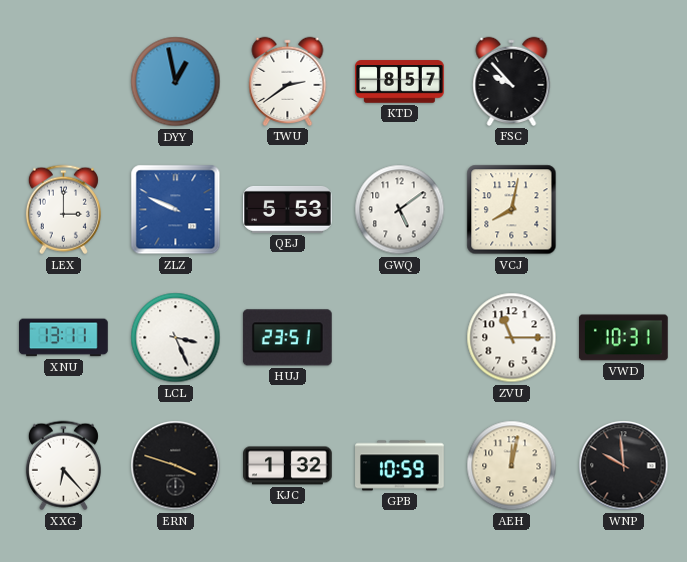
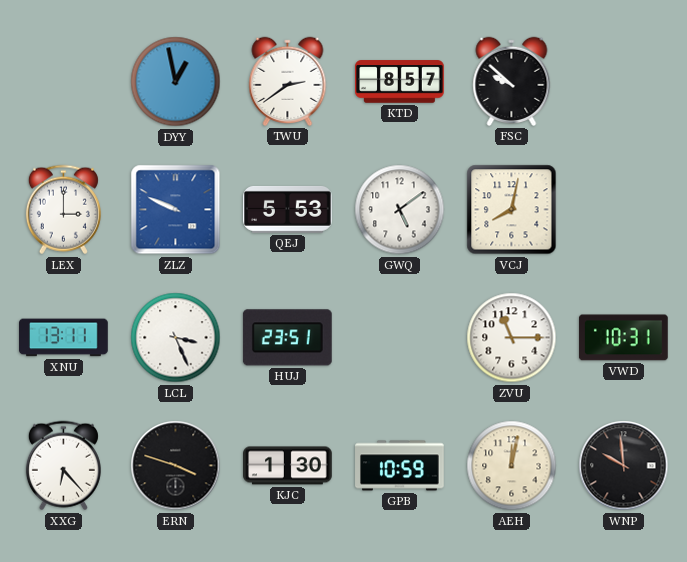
FSC: 9:53 -> 9:52
KJC: 1:32 -> 1:30
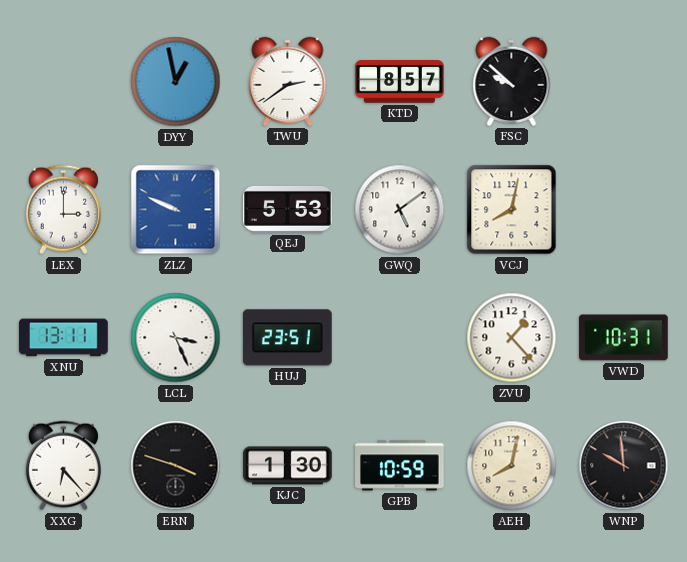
ZVU: 11:15 -> 1:23
AEH: 12:02 -> 8:02
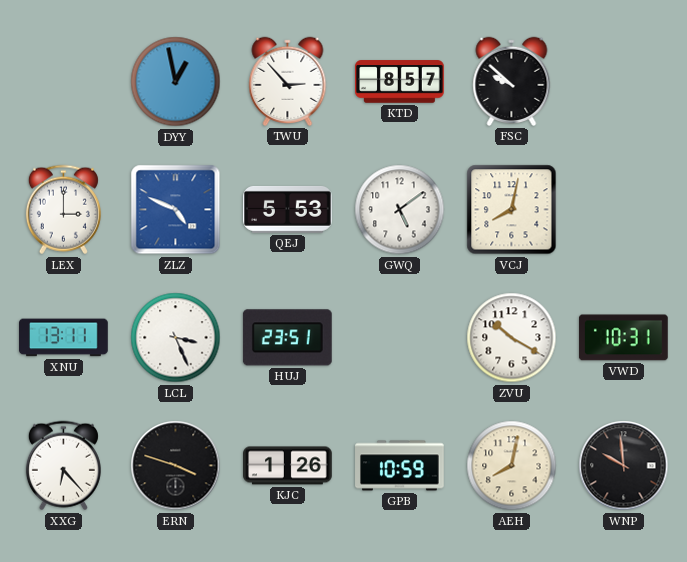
TWU: 2:39 -> 2:53
ZLZ: 9:49 -> 4:49
ZVU: 1:23 -> 10:20
KJC: 1:30 -> 1:26
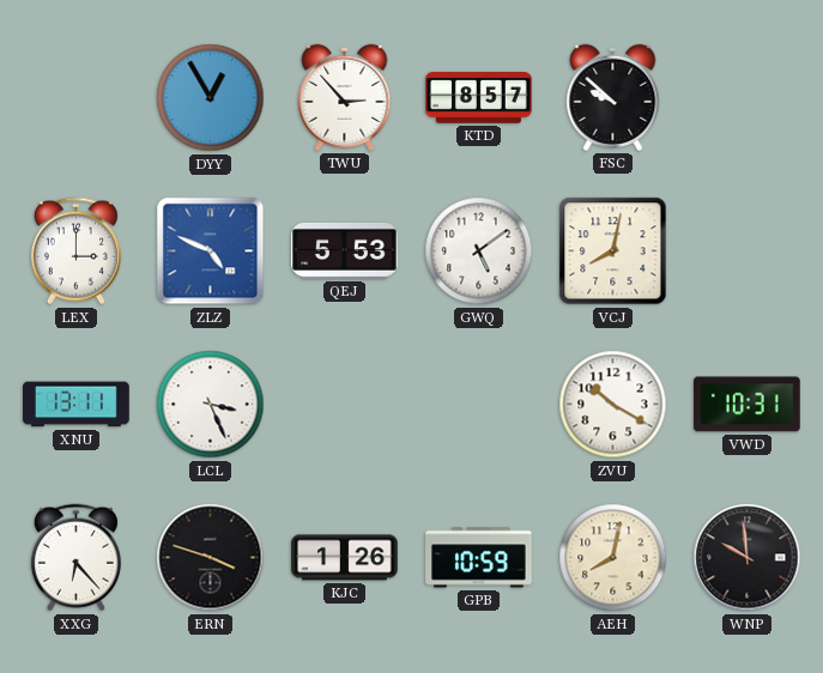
DYY: 12:58 -> 12:55
HUJ: 23:51 -> none
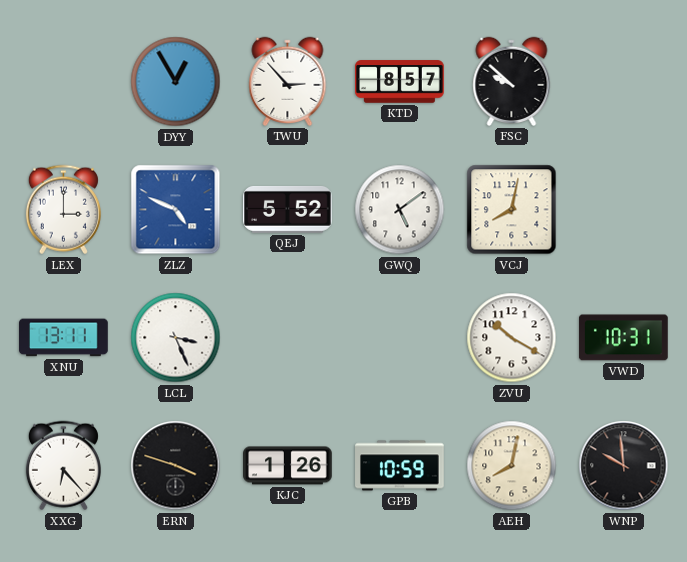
QEJ: 5:53 -> 5:52
